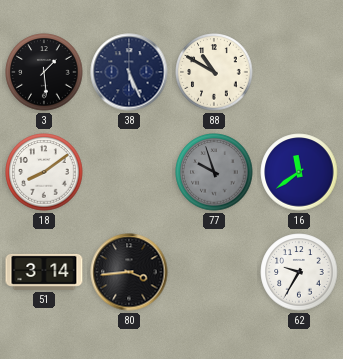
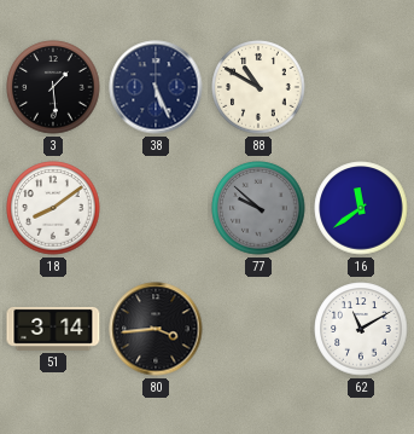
77: 9:57 -> 9:52
62: 9:35 -> 11:10
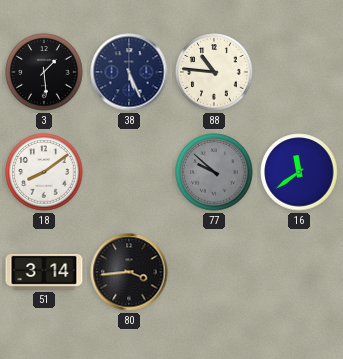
88: 10:50 -> 10:46
62: 11:10 -> none
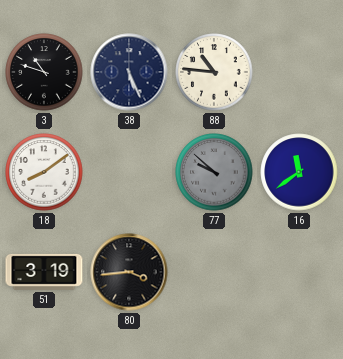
3: 1:29 -> 10:48
51: 3:14 -> 3:19
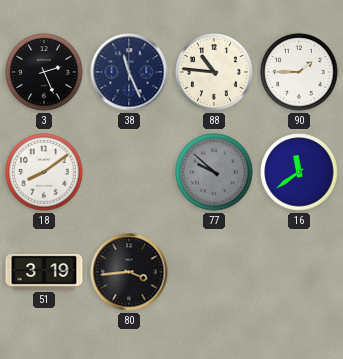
3: 10:48 -> 2:26
38: 5:26 -> 11:26
90: none -> 1:45
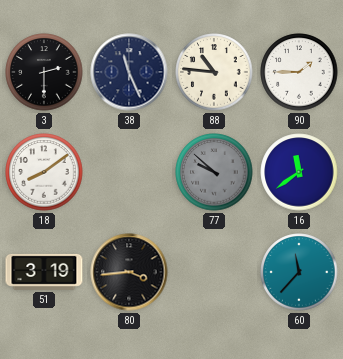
3: 2:26 -> 2:30
60: none -> 11:37
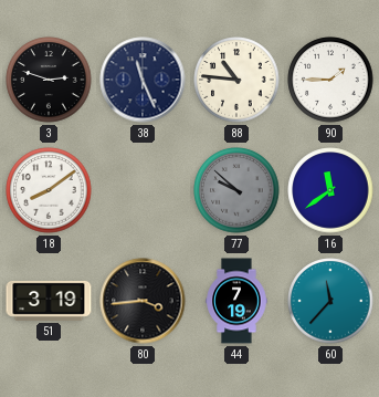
3: 2:30 -> 2:48
44: none -> 7:19
